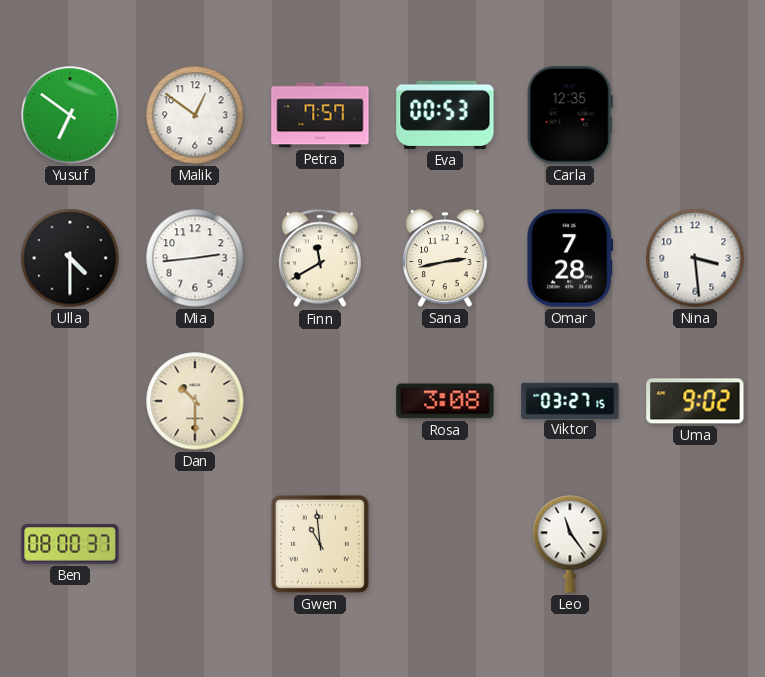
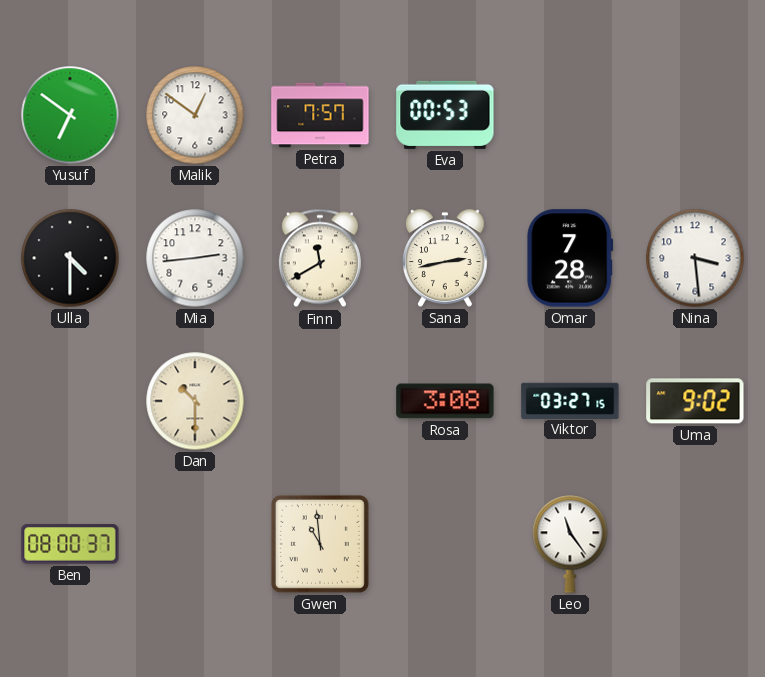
Carla: 12:35 -> none
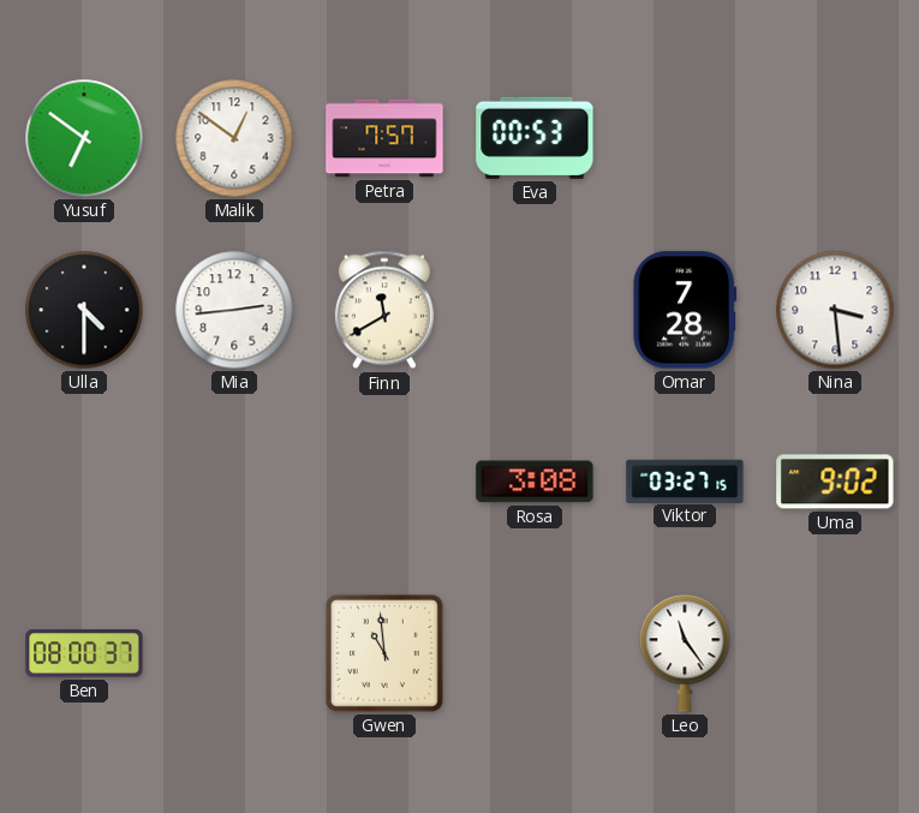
Sana: 2:43 -> none
Dan: 10:30 -> none
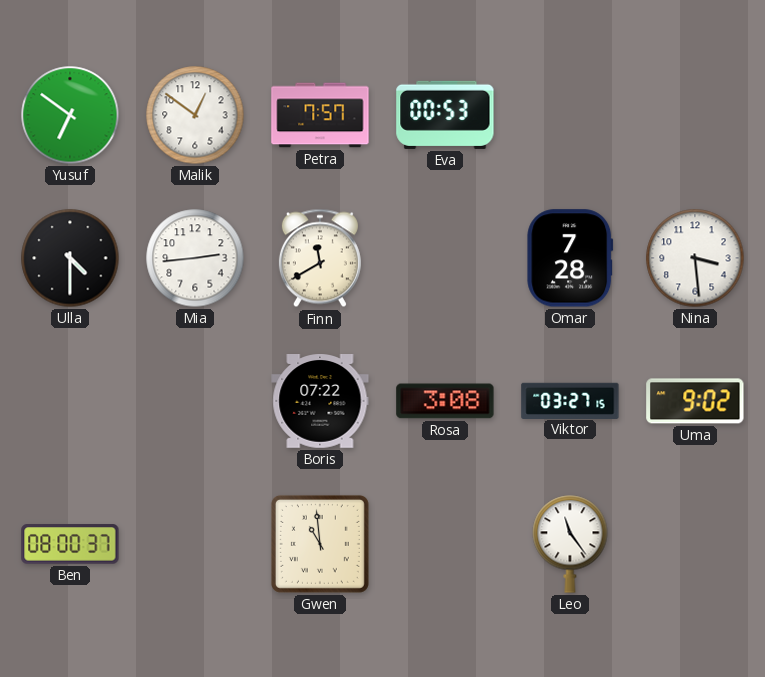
Boris: none -> 07:22
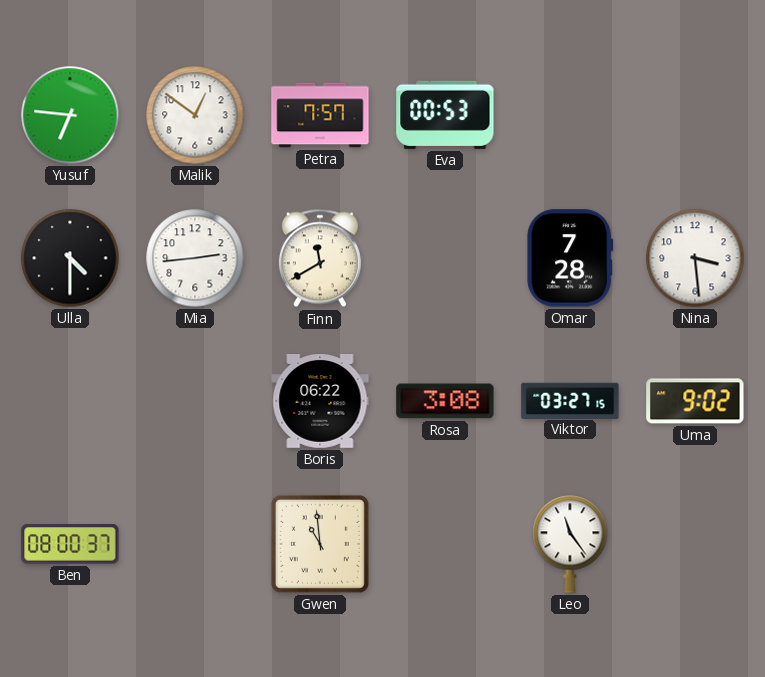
Yusuf: 6:51 -> 6:46
Boris: 07:22 -> 06:22
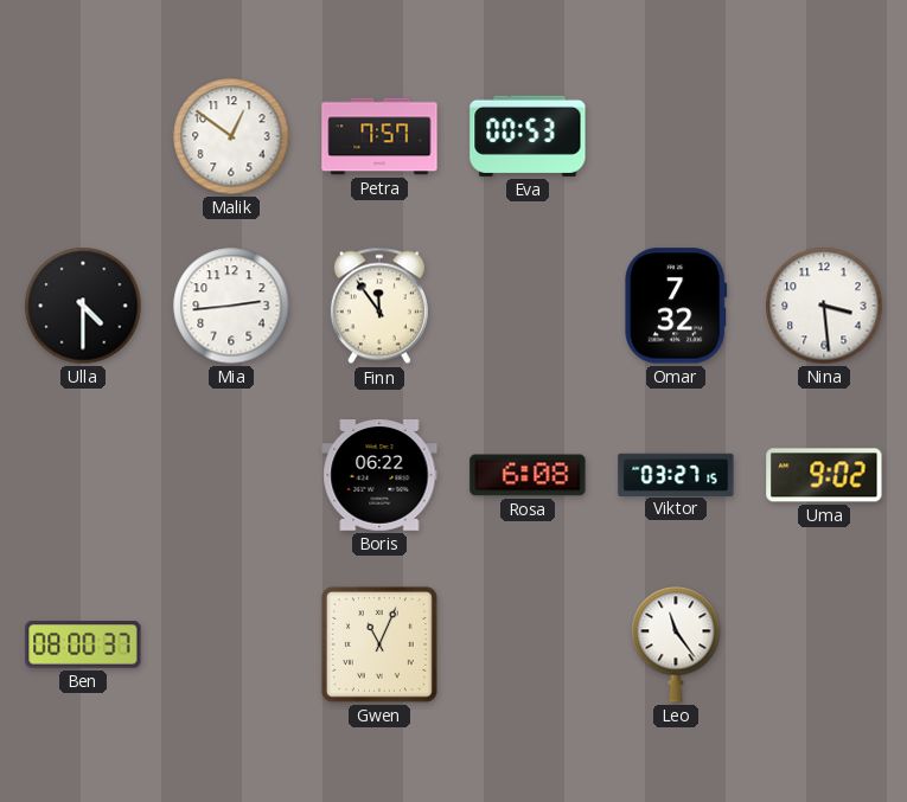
Yusuf: 6:46 -> none
Finn: 11:40 -> 11:54
Omar: 7:28 -> 7:32
Rosa: 3:08 -> 6:08
Gwen: 10:59 -> 11:04
